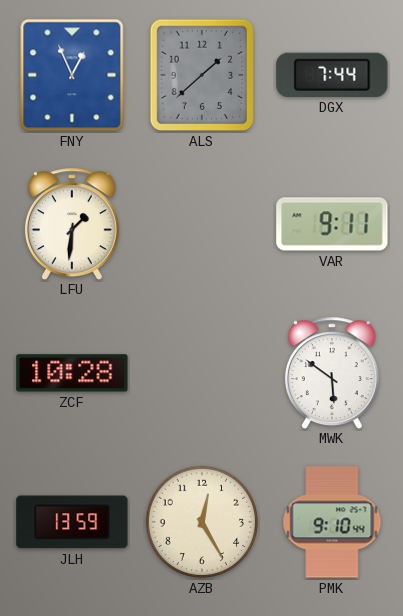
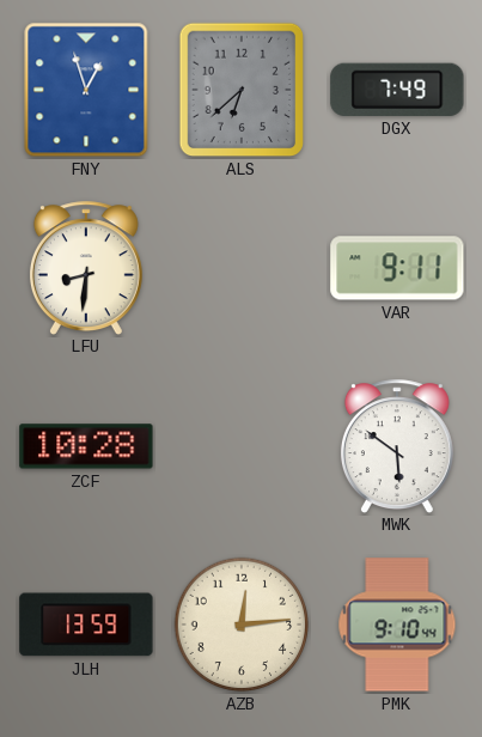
FNY: 12:56 -> 12:57
ALS: 1:38 -> 6:38
DGX: 7:44 -> 7:49
LFU: 1:31 -> 8:31
AZB: 12:25 -> 12:14
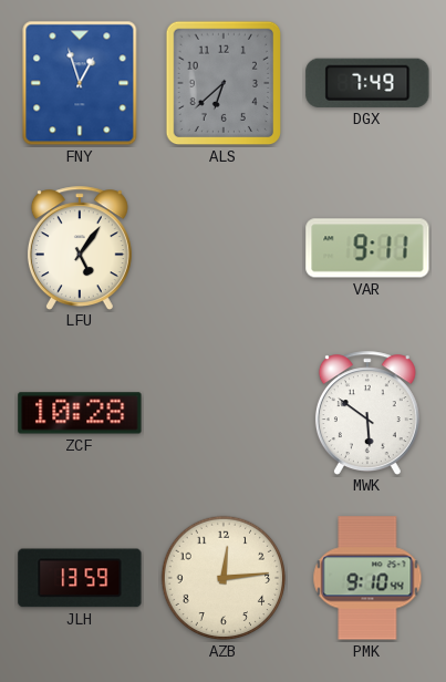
LFU: 8:31 -> 5:06
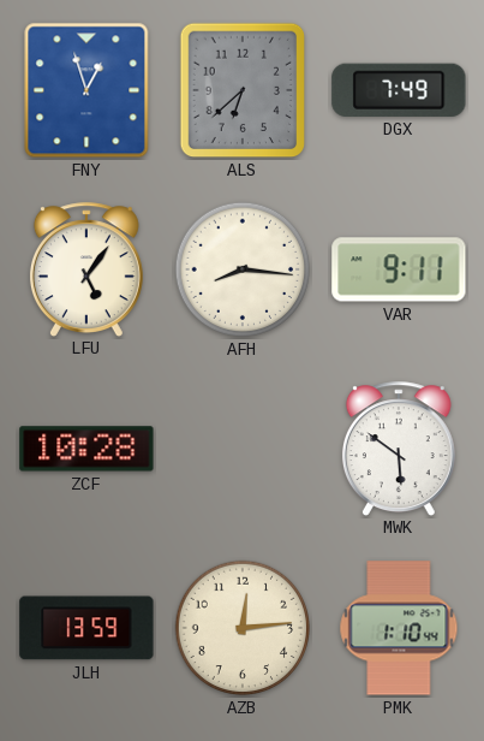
AFH: none -> 8:16
PMK: 9:10 -> 1:10
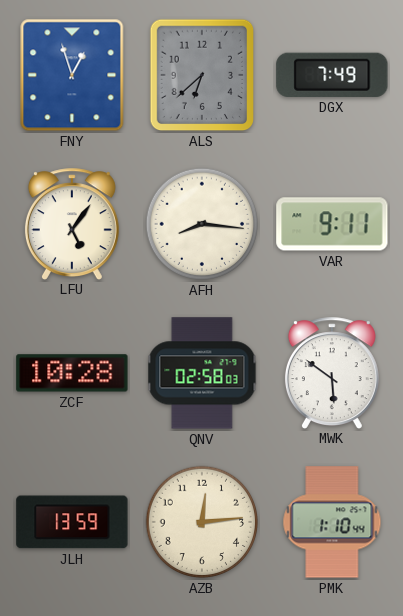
QNV: none -> 02:58
